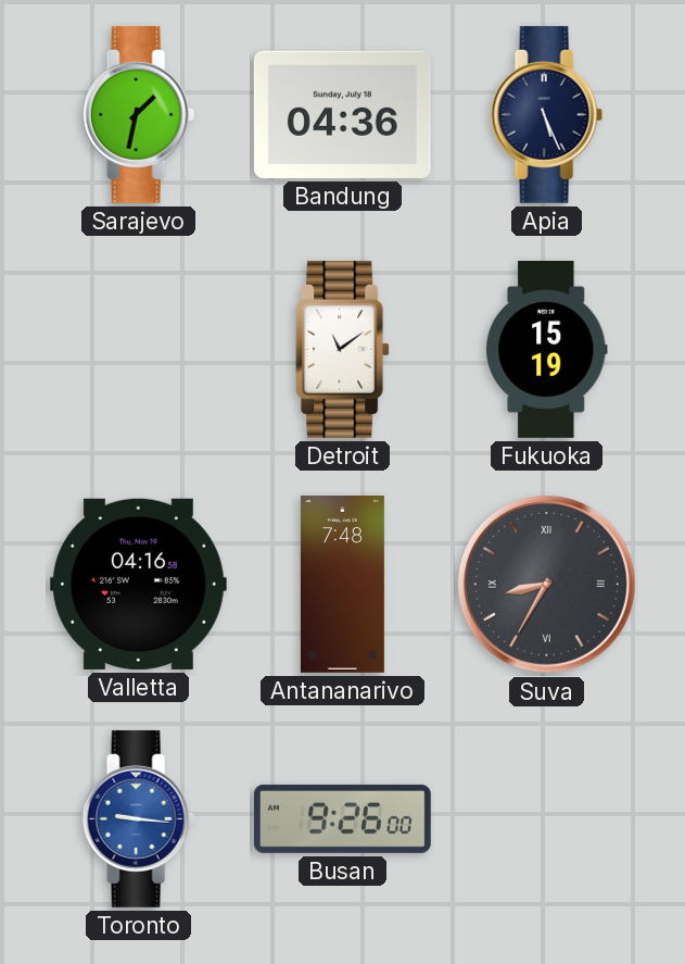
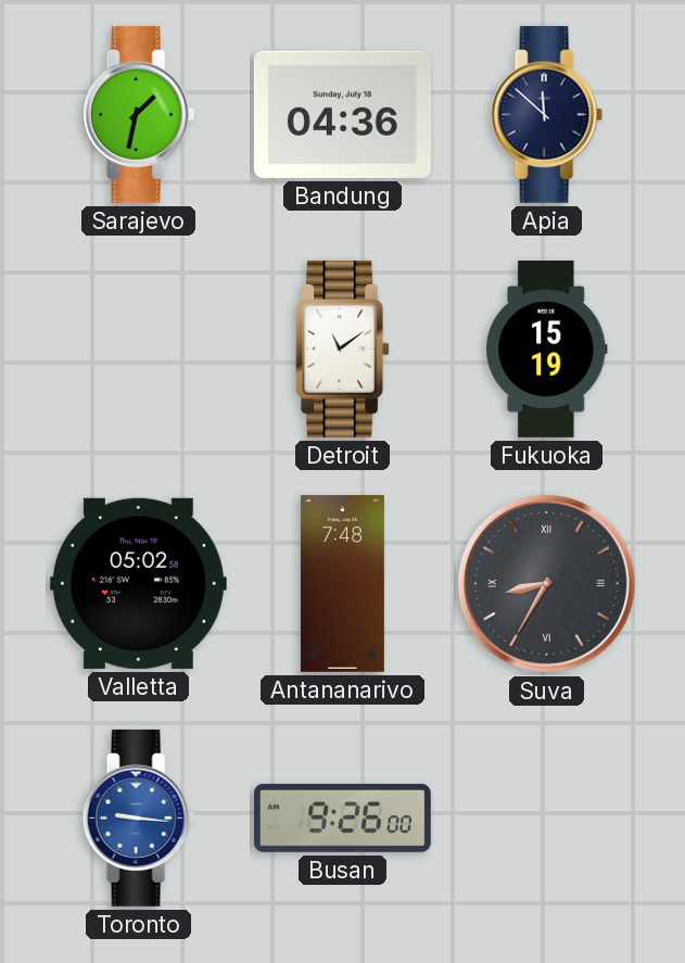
Apia: 5:26 -> 11:52
Valletta: 04:16 -> 05:02
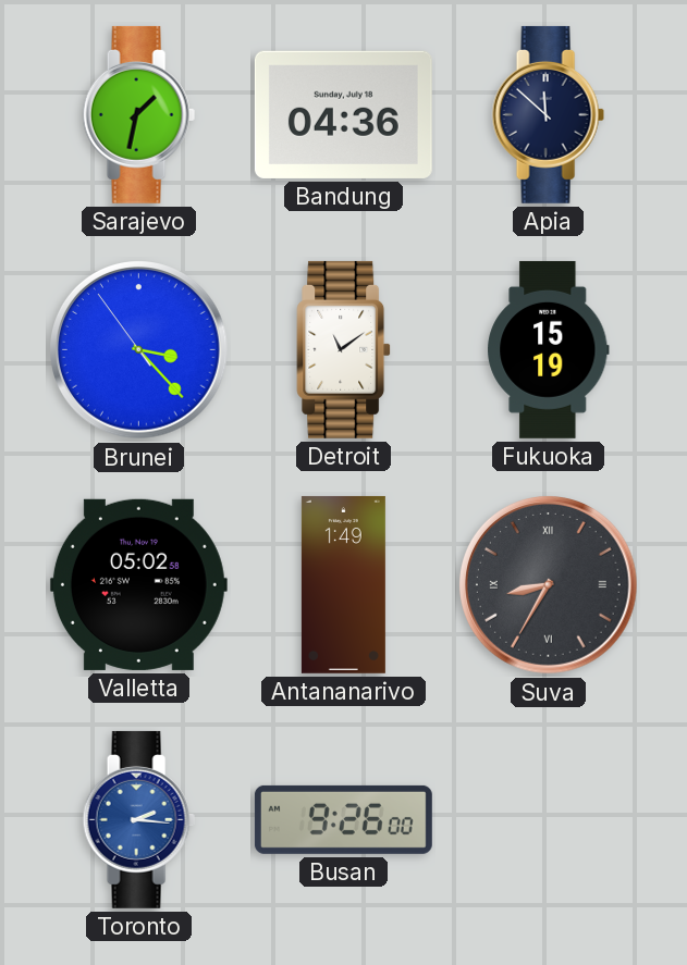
Brunei: none -> 3:22
Antananarivo: 7:48 -> 1:49
Toronto: 9:16 -> 2:16
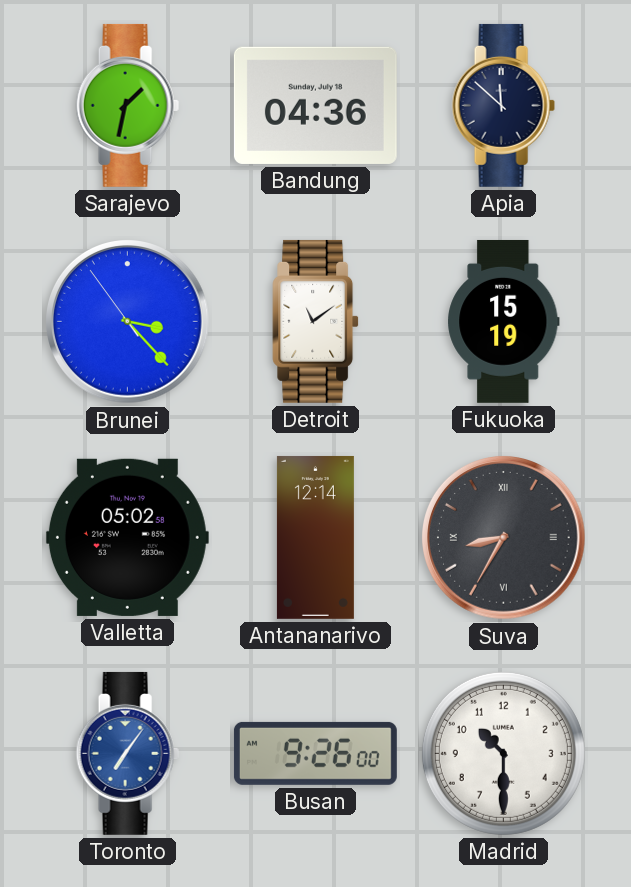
Antananarivo: 1:49 -> 12:14
Toronto: 2:16 -> 7:06
Madrid: none -> 10:30
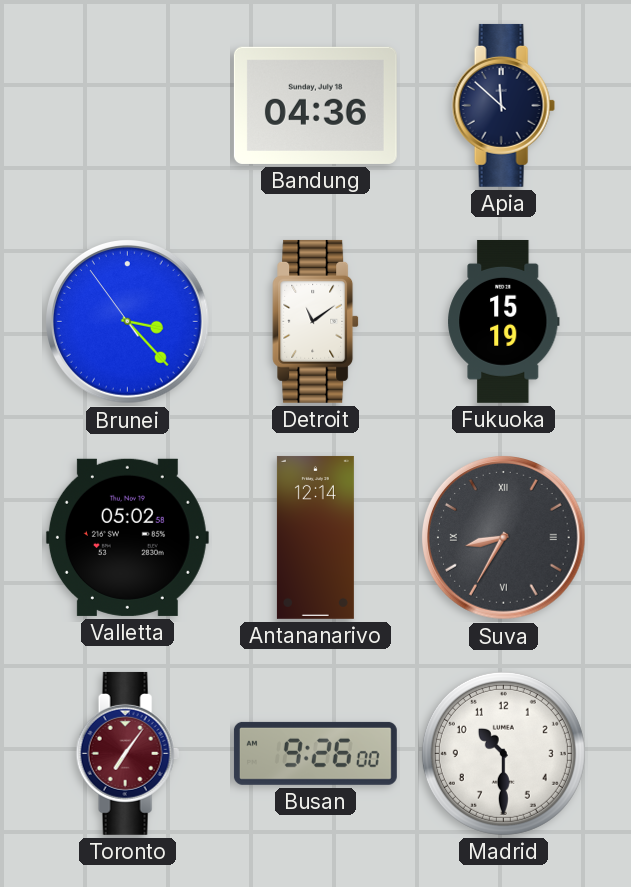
Sarajevo: 1:32 -> none
Toronto dial: blue -> burgundy
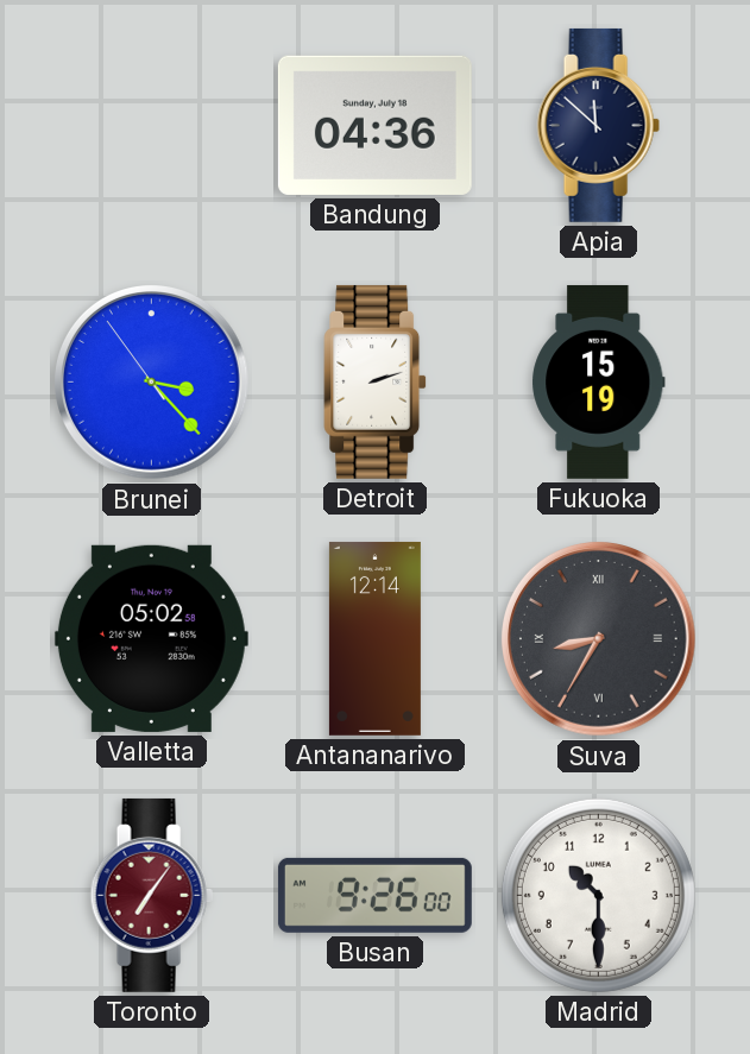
Detroit: 11:09 -> 2:12
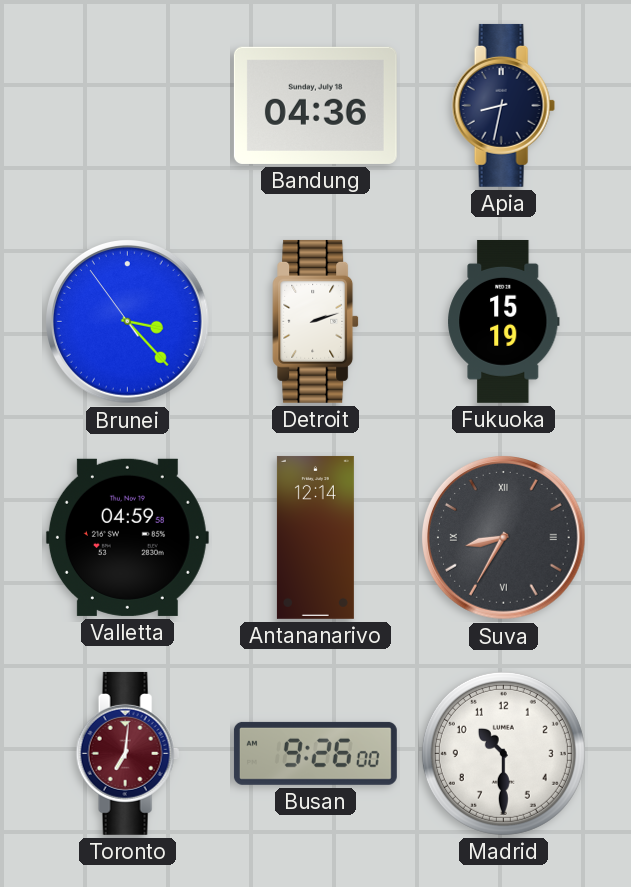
Apia: 11:52 -> 8:32
Valletta: 05:02 -> 04:59
Toronto: 7:06 -> 7:01
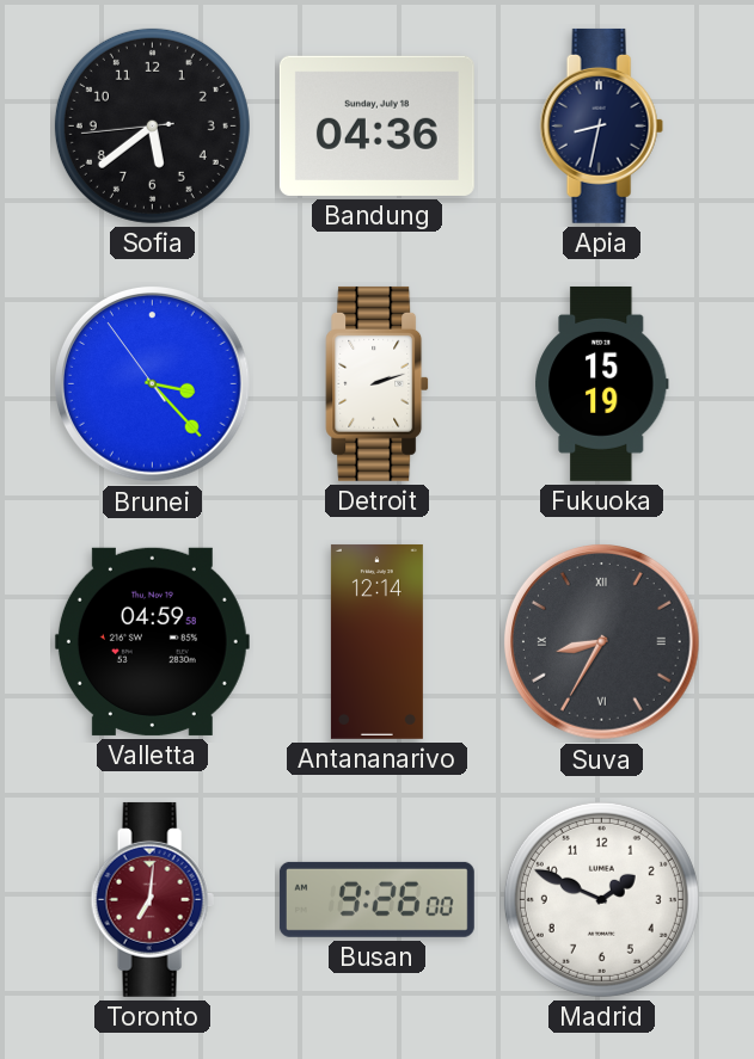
Sofia: none -> 5:38
Madrid: 10:30 -> 1:49
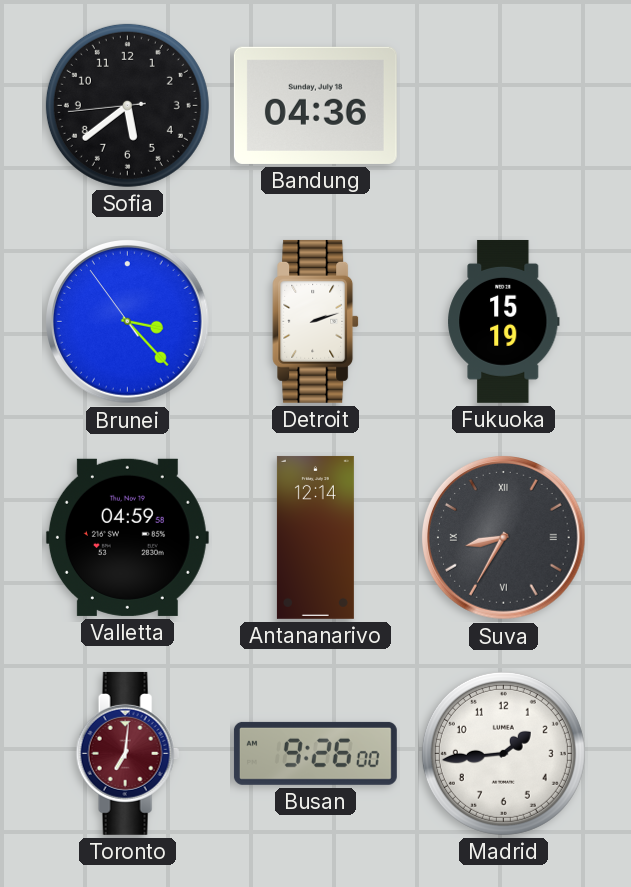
Apia: 8:32 -> none
Madrid: 1:49 -> 1:44
